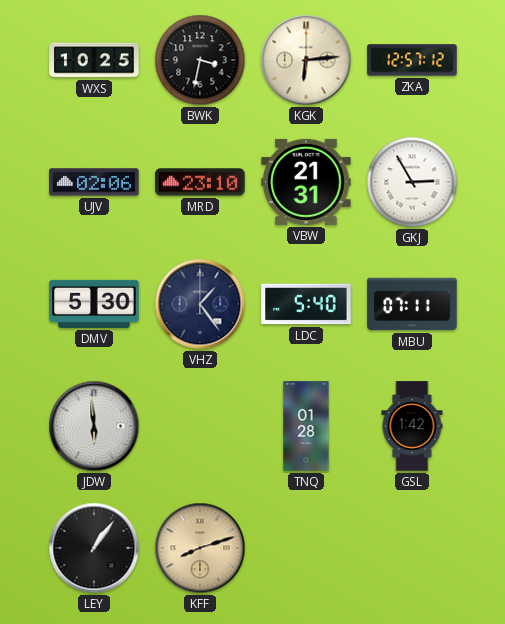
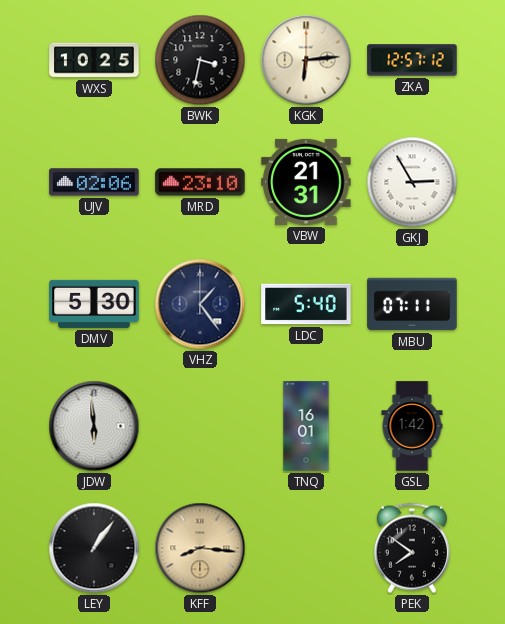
TNQ: 01:28 -> 16:01
KFF: 8:12 -> 8:16
PEK: none -> 7:51
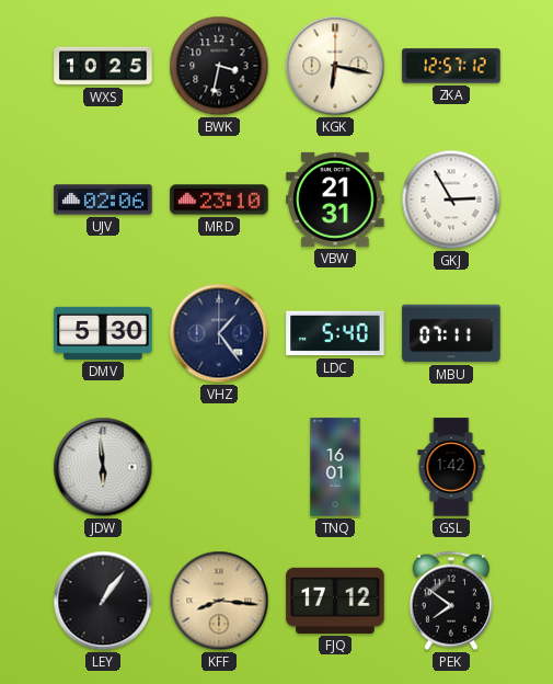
KGK: 6:14 -> 6:17
FJQ: none -> 17:12
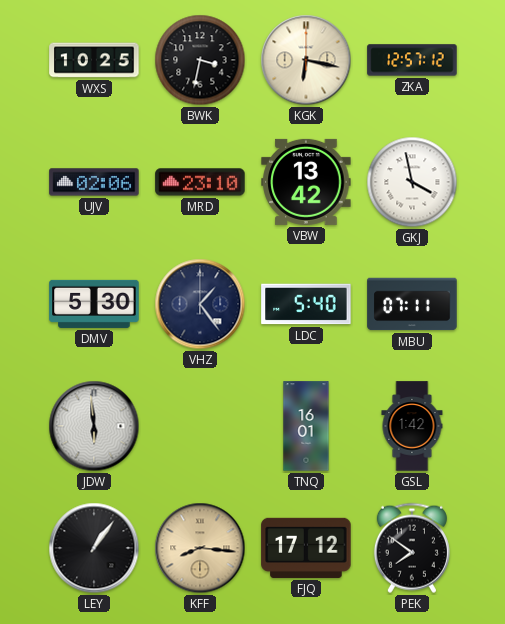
VBW: 21:31 -> 13:42
GKJ: 2:55 -> 3:58
